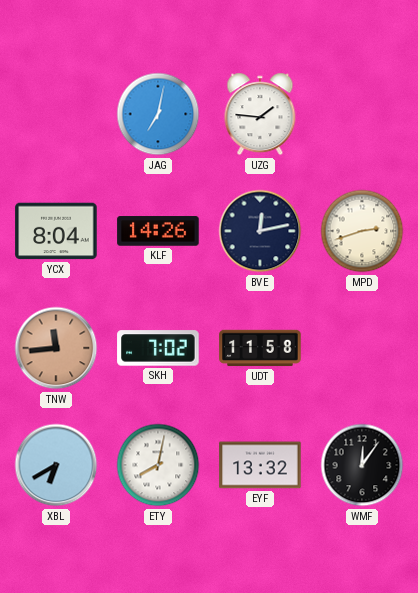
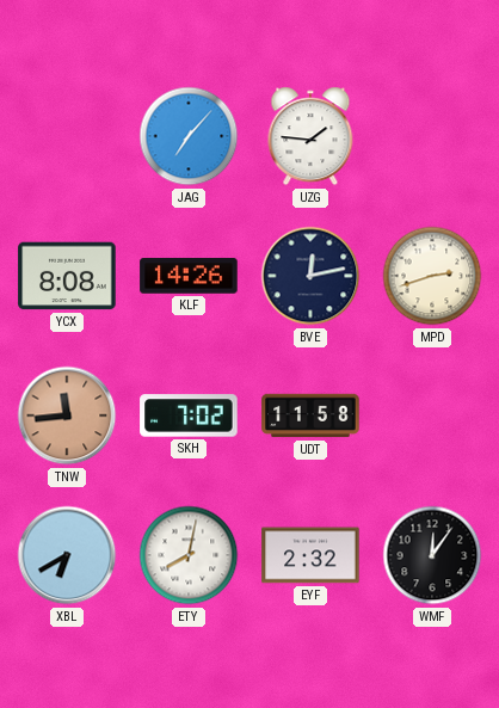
JAG: 7:02 -> 7:07
YCX: 8:04 -> 8:08
EYF: 13:32 -> 2:32
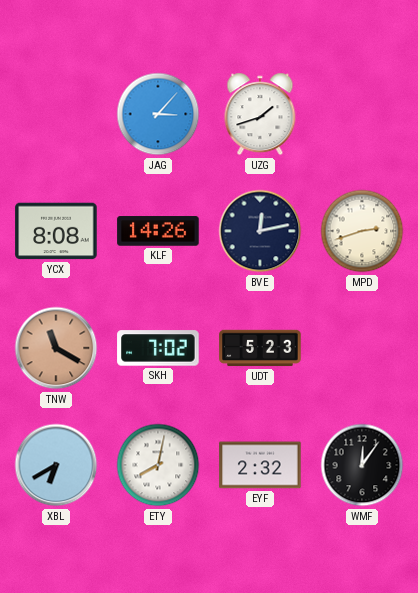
JAG: 7:07 -> 3:07
UZG: 1:46 -> 1:42
TNW: 11:44 -> 11:20
UDT: 11:58 -> 5:23
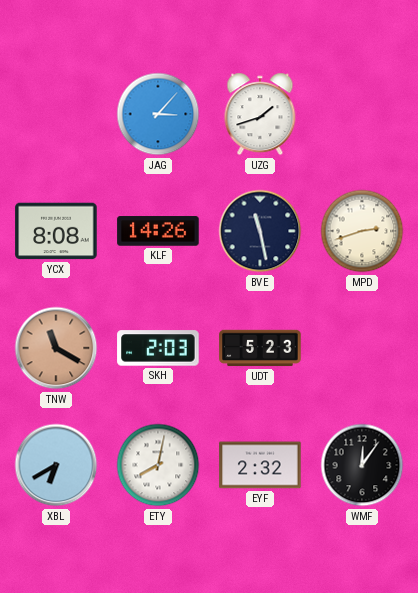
BVE: 12:13 -> 11:28
SKH: 7:02 -> 2:03
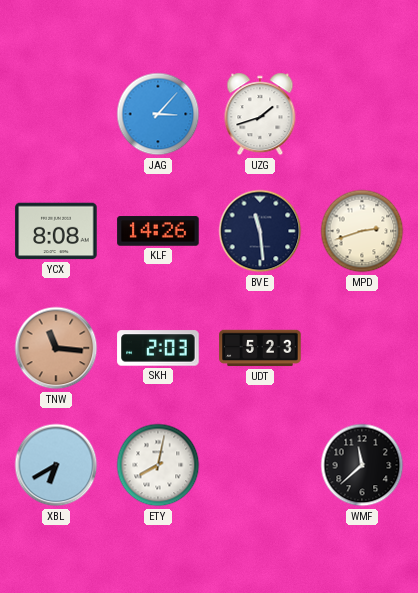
BVE: 11:28 -> 11:29
TNW: 11:20 -> 11:16
EYF: 2:32 -> none
WMF: 12:06 -> 11:38
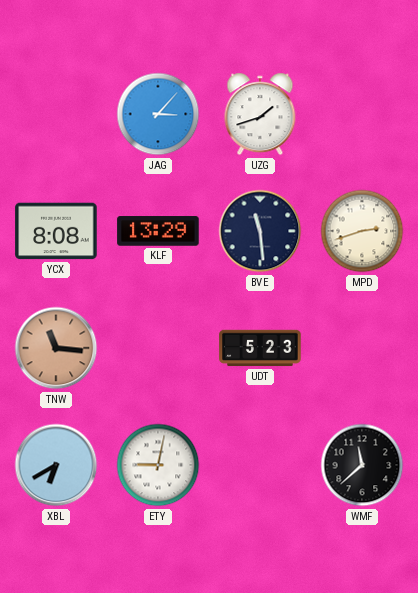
KLF: 14:26 -> 13:29
SKH: 2:03 -> none
ETY: 8:02 -> 9:02
